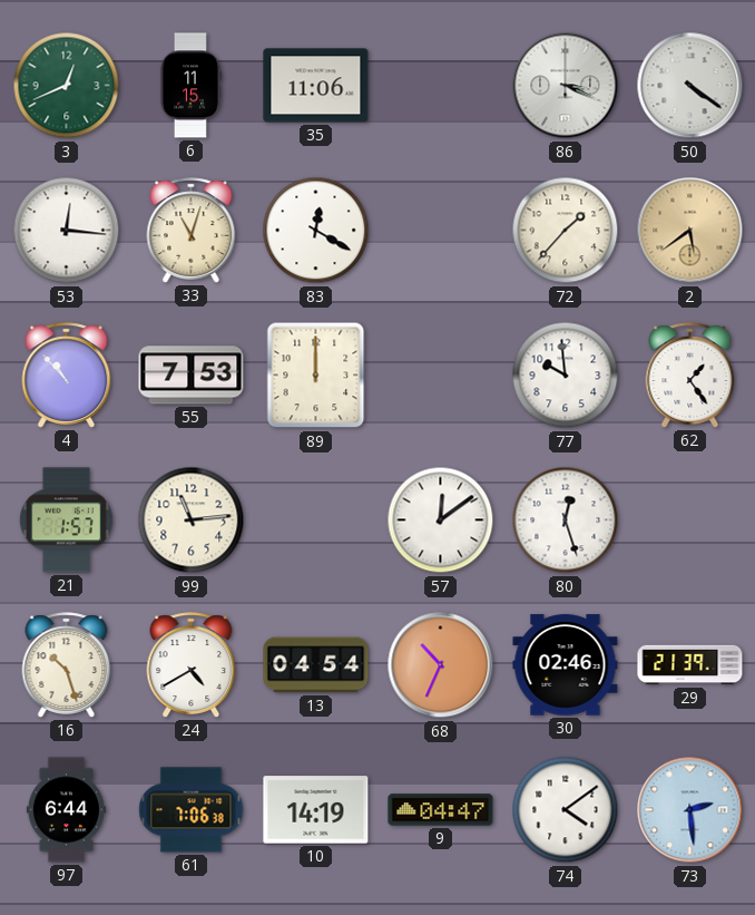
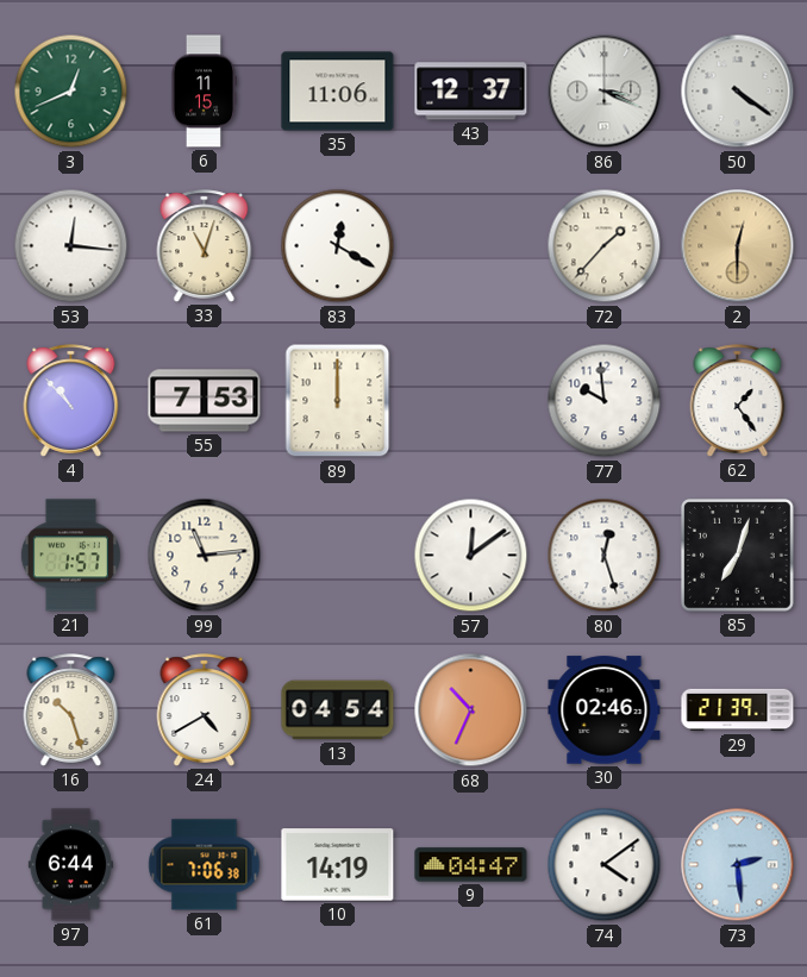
43: none -> 12:37
2: 5:39 -> 12:30
85: none -> 7:03
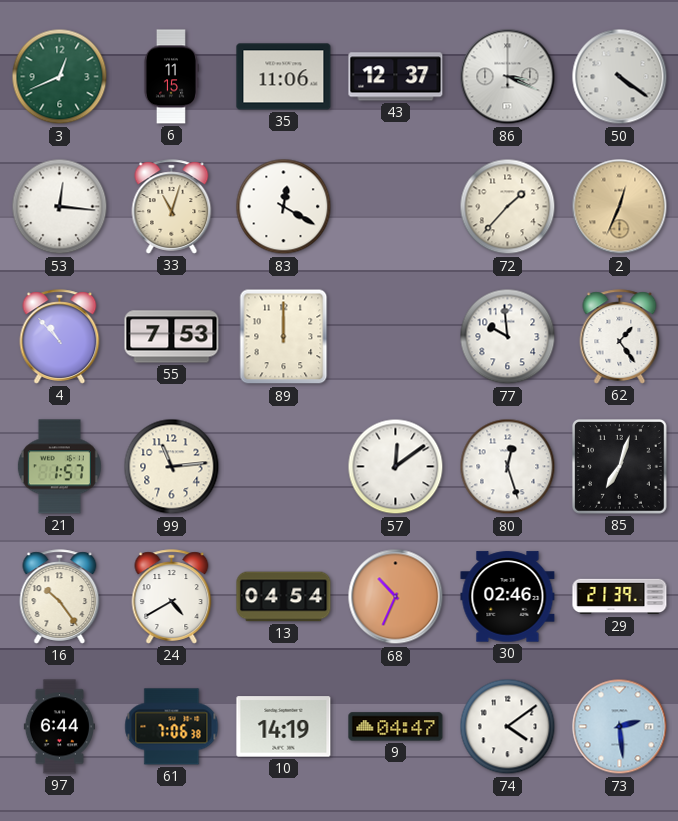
2: 12:30 -> 12:34
16: 10:27 -> 10:24
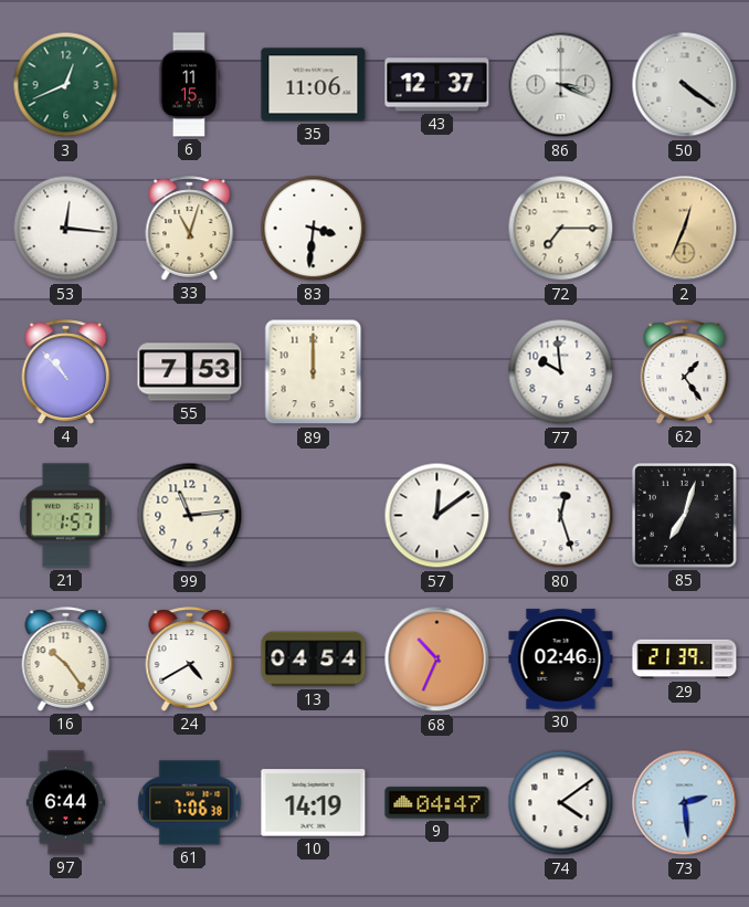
83: 12:20 -> 3:31
72: 1:37 -> 7:15
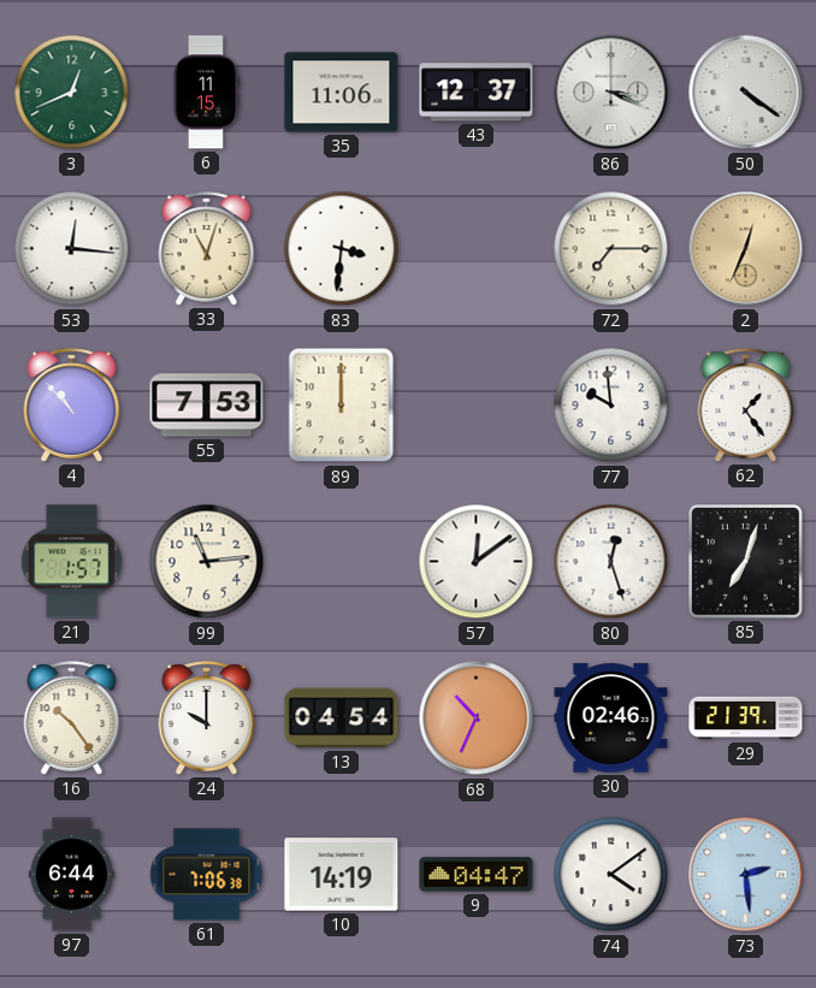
24: 4:40 -> 10:00
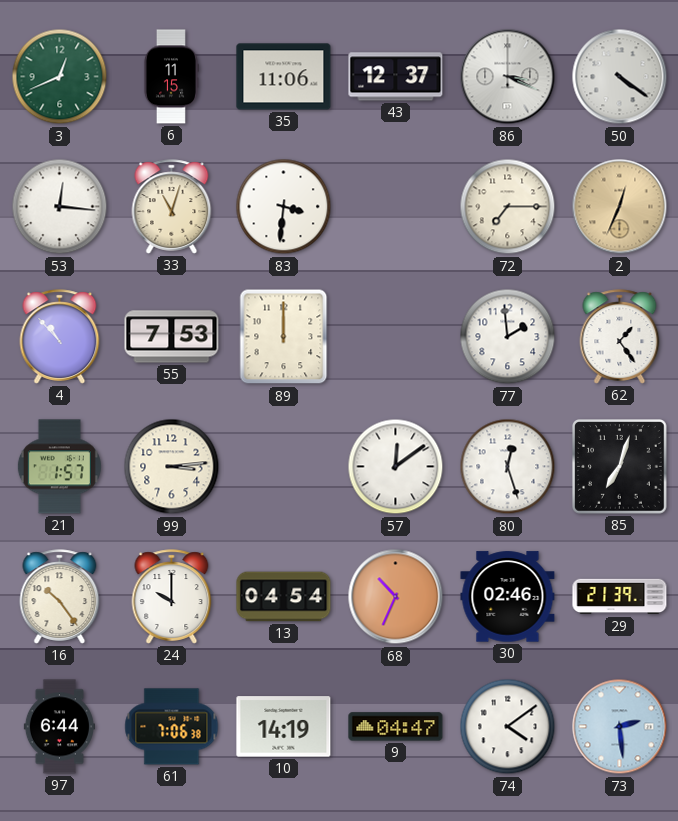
77: 9:59 -> 1:59
99: 11:14 -> 3:14
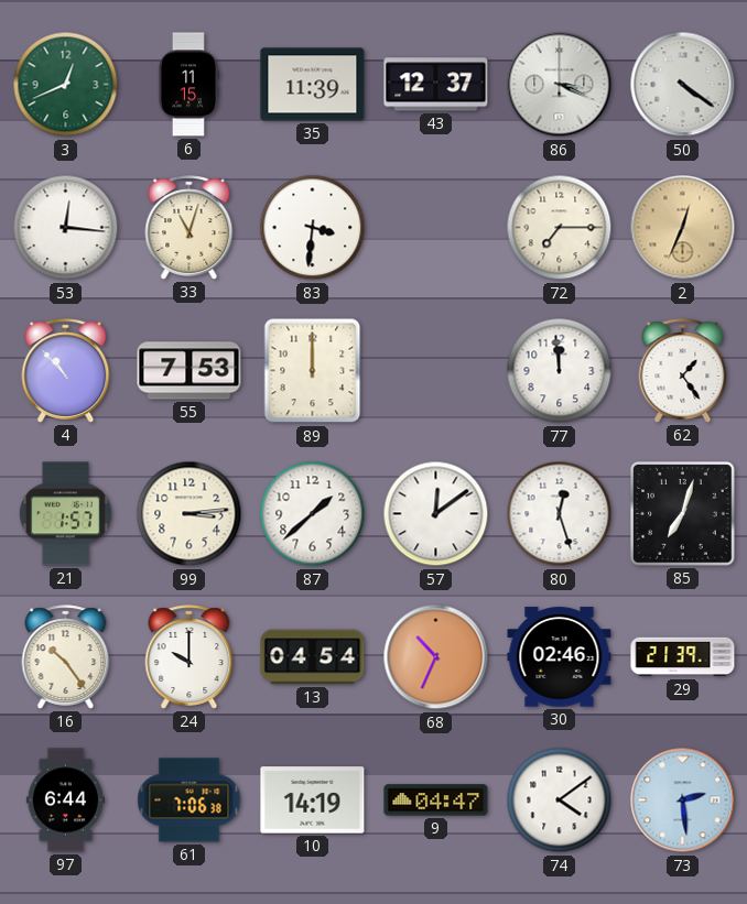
35: 11:06 -> 11:39
77: 1:59 -> 11:59
87: none -> 1:38
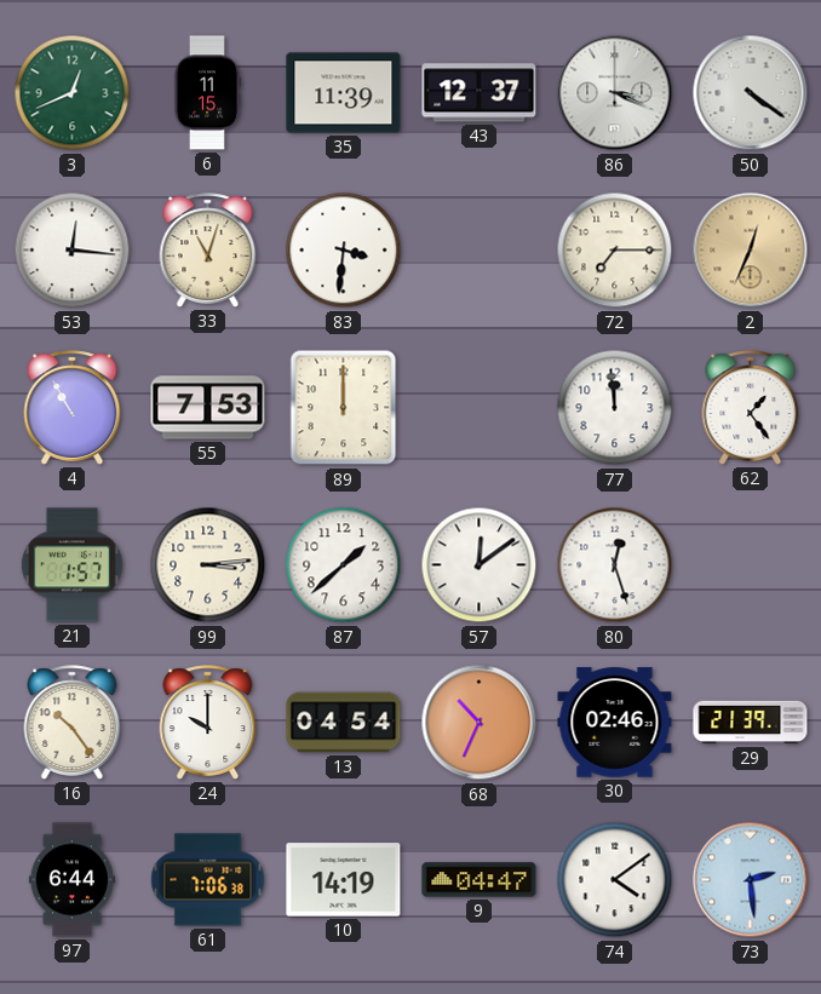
4: 10:53 -> 10:55
85: 7:03 -> none
